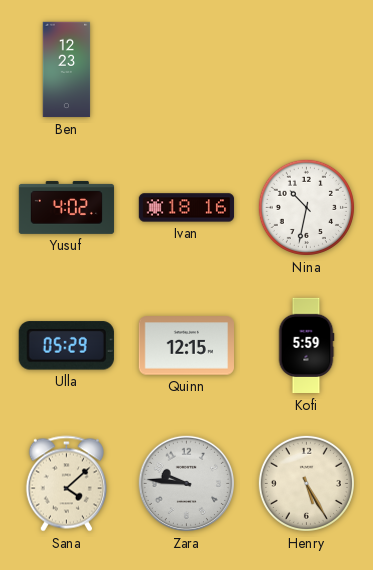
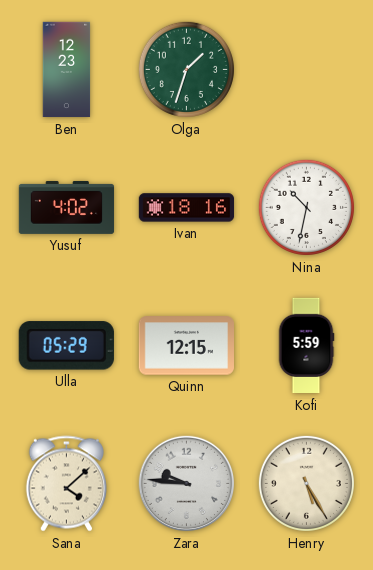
Olga: none -> 1:33
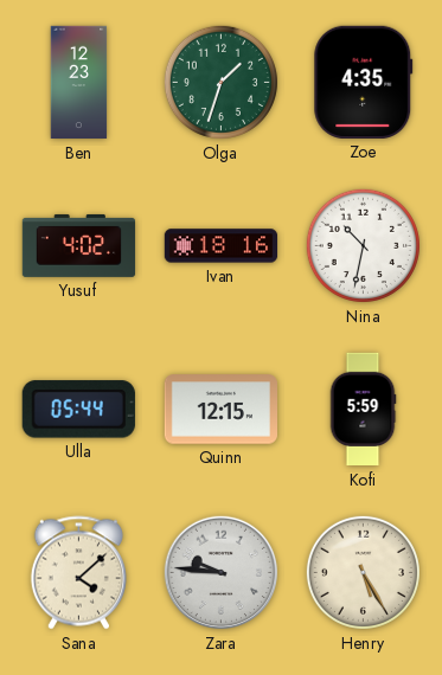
Zoe: none -> 4:35
Ulla: 05:29 -> 05:44
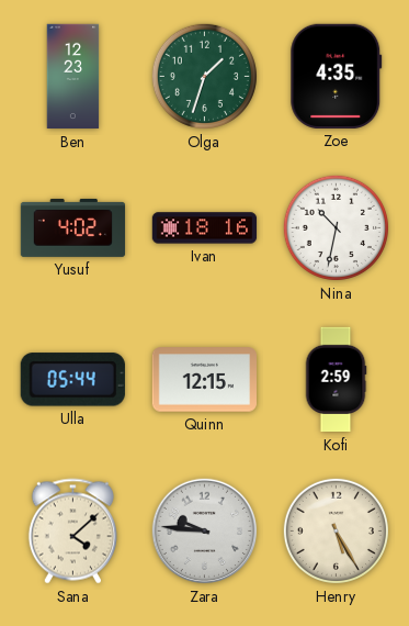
Kofi: 5:59 -> 2:59
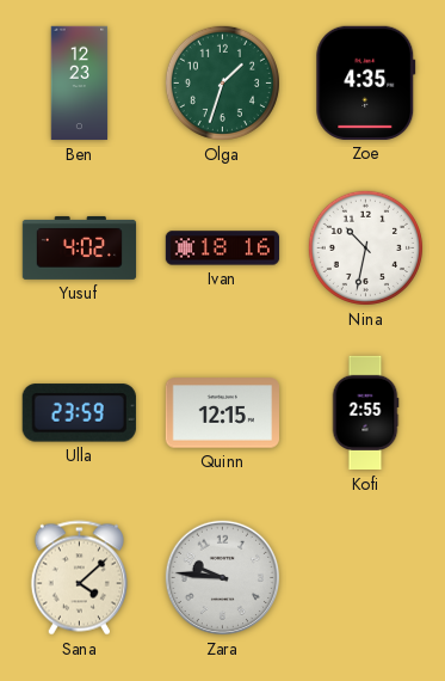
Ulla: 05:44 -> 23:59
Kofi: 2:59 -> 2:55
Henry: 5:25 -> none
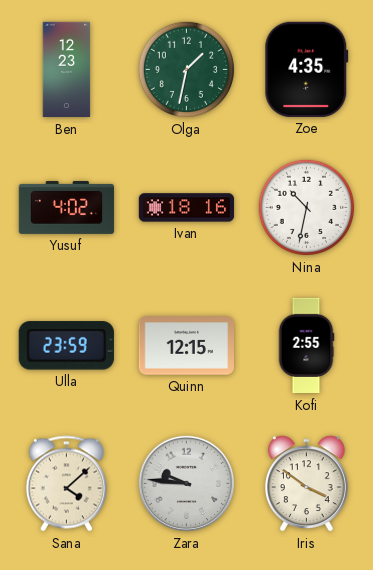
Olga: 1:33 -> 1:32
Iris: none -> 3:51
